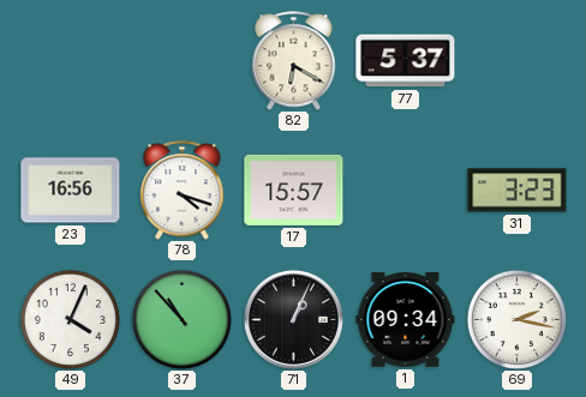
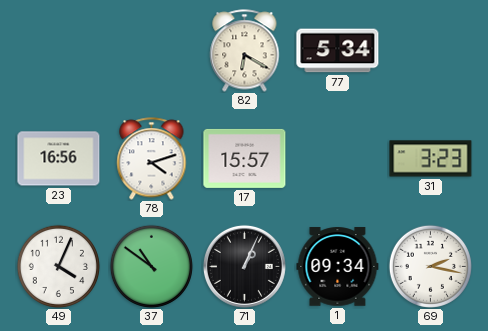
77: 5:37 -> 5:34
78: 4:18 -> 4:12
37: 10:53 -> 10:51
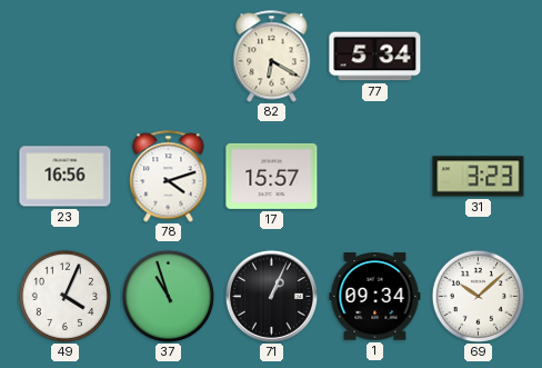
37: 10:51 -> 10:57
69: 2:17 -> 10:08
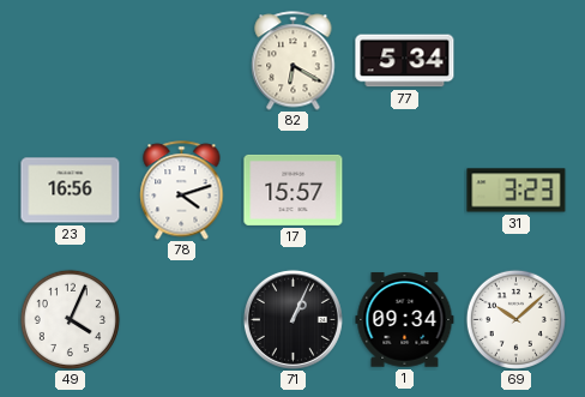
37: 10:57 -> none
